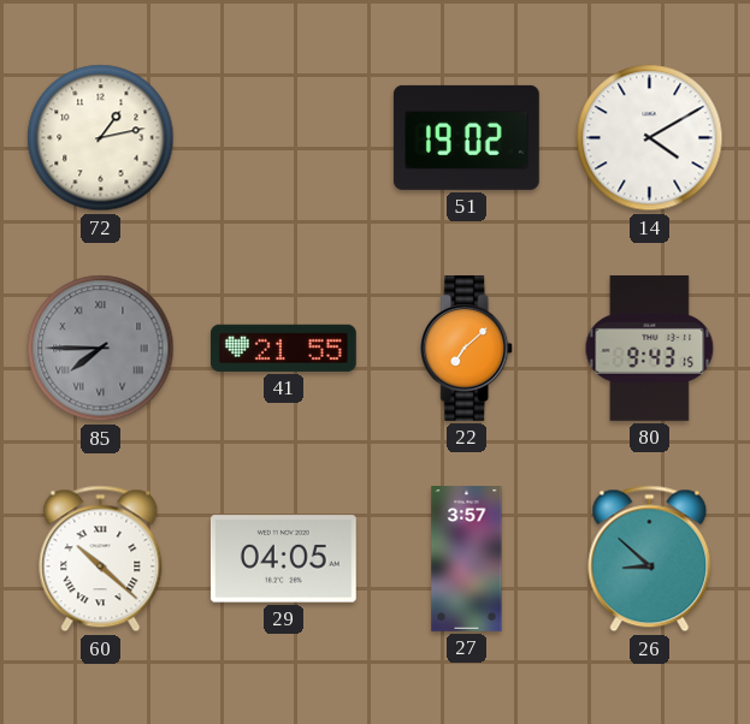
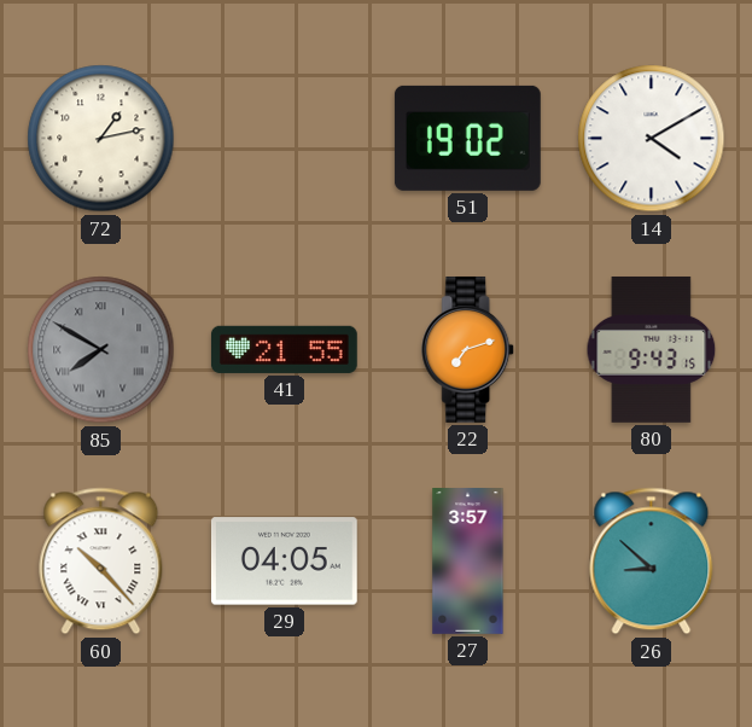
85: 7:45 -> 7:50
22: 7:08 -> 7:12
60: 10:22 -> 10:23
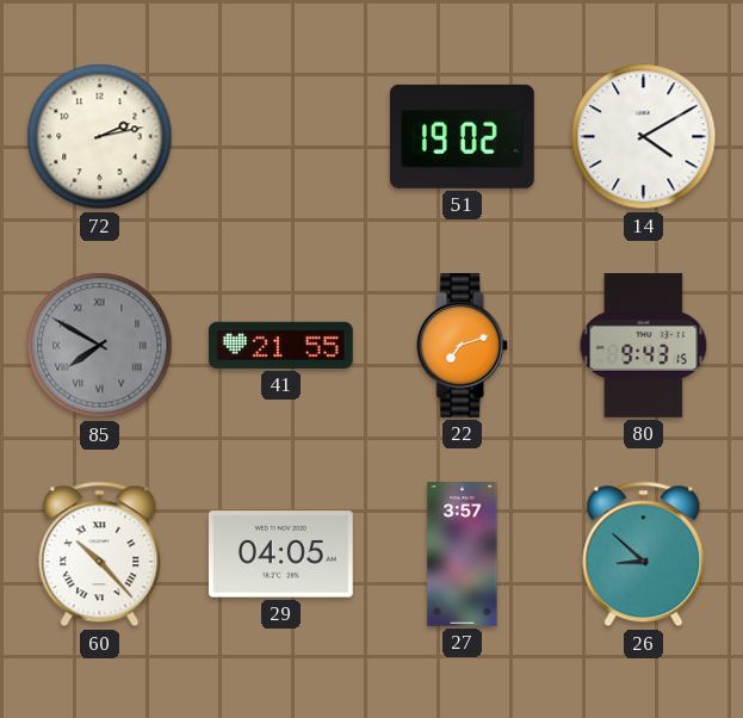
72: 1:13 -> 2:13
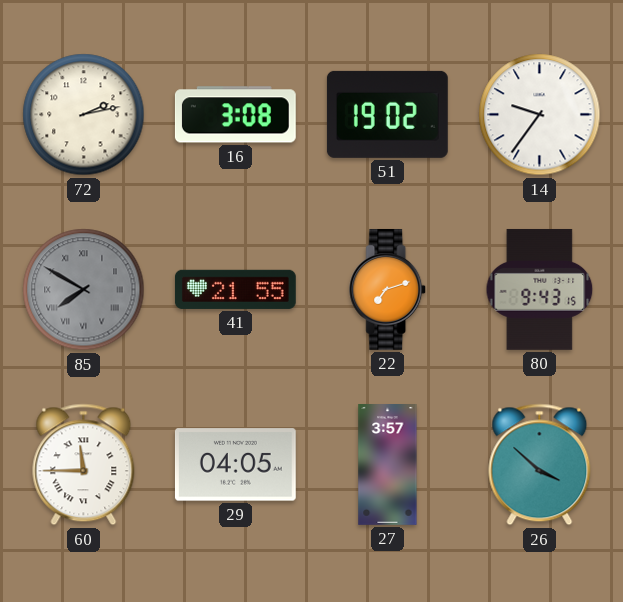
16: none -> 3:08
14: 4:10 -> 9:36
60: 10:23 -> 11:45
26: 8:52 -> 3:52
